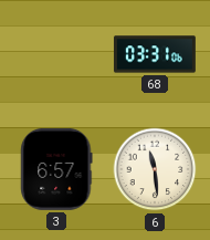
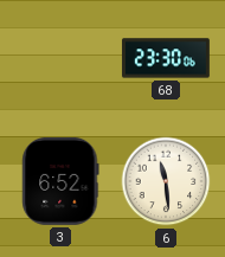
68: 03:31 -> 23:30
3: 6:57 -> 6:52
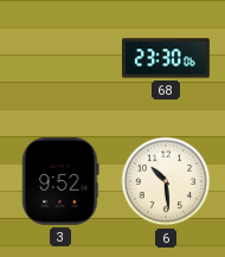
3: 6:52 -> 9:52
6: 11:29 -> 10:29
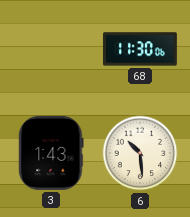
68: 23:30 -> 11:30
3: 9:52 -> 1:43
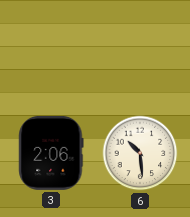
68: 11:30 -> none
3: 1:43 -> 2:06
